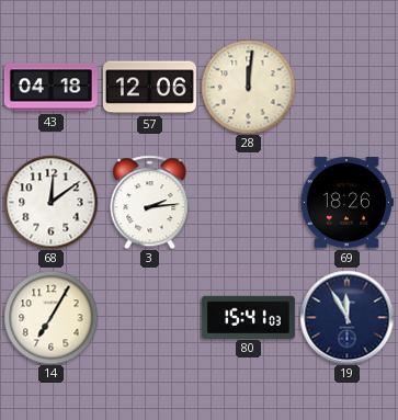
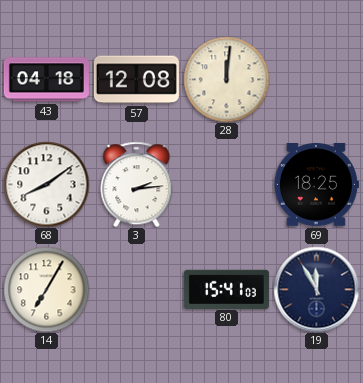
57: 12:06 -> 12:08
68: 12:09 -> 8:09
69: 18:26 -> 18:25
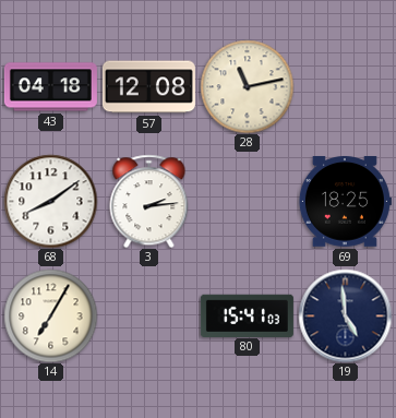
28: 12:01 -> 11:13
19: 11:55 -> 4:59
